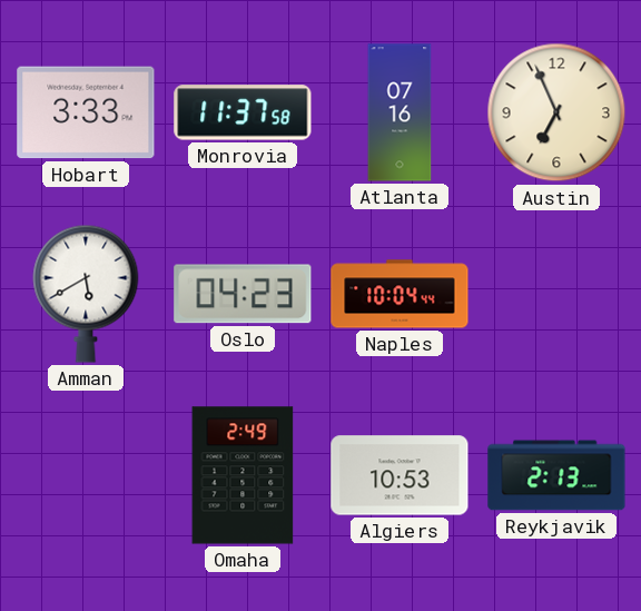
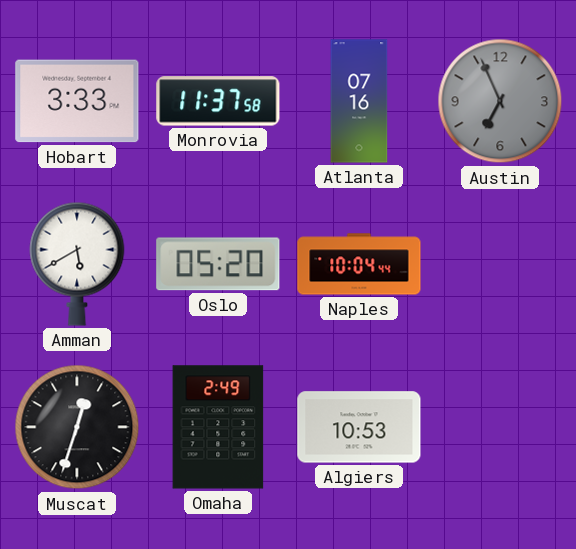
Austin dial: cream -> grey
Oslo: 04:23 -> 05:20
Muscat: none -> 12:33
Reykjavik: 2:13 -> none
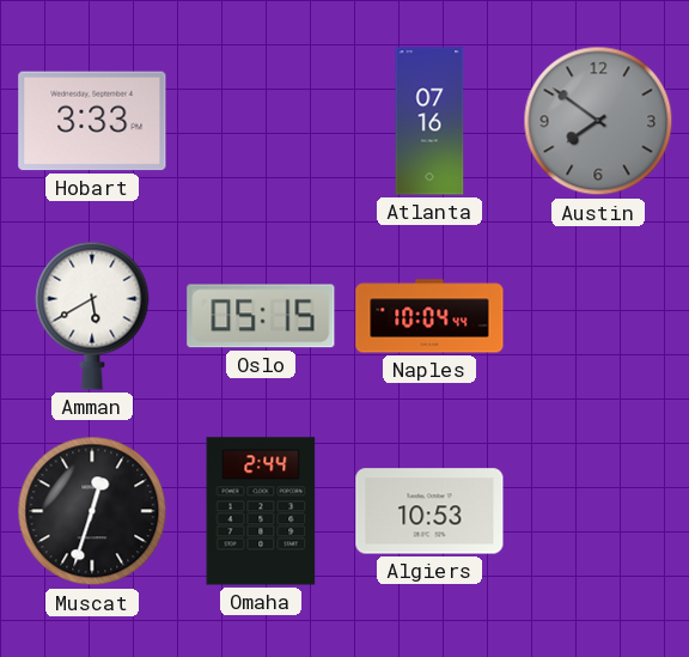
Monrovia: 11:37 -> none
Austin: 6:56 -> 7:51
Oslo: 05:20 -> 05:15
Omaha: 2:49 -> 2:44
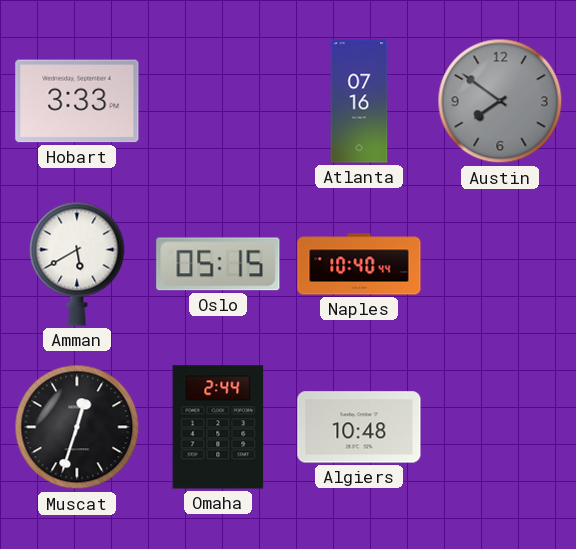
Naples: 10:04 -> 10:40
Algiers: 10:53 -> 10:48
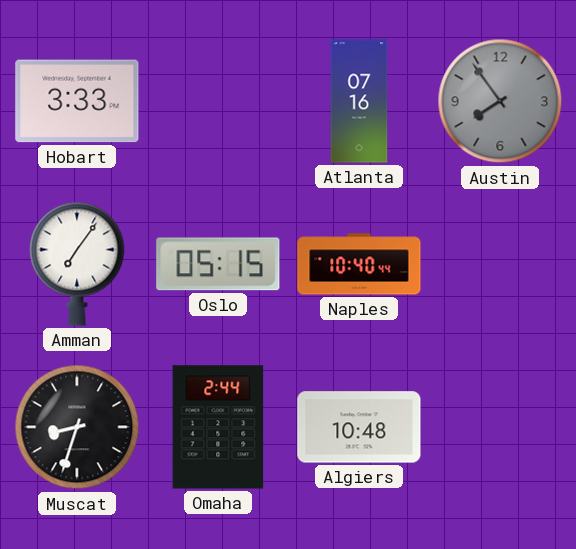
Austin: 7:51 -> 7:54
Amman: 5:40 -> 7:06
Muscat: 12:33 -> 8:33
